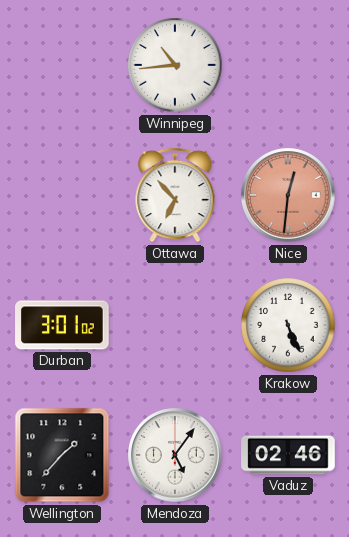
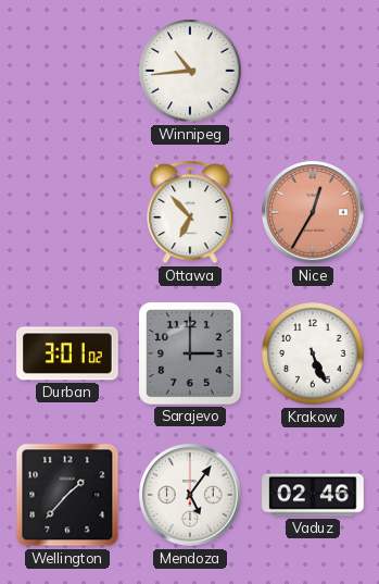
Nice: 12:31 -> 12:35
Sarajevo: none -> 3:00
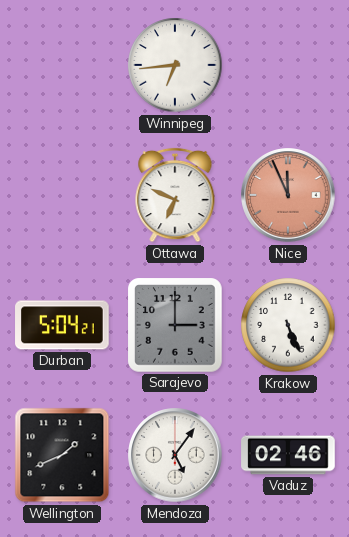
Winnipeg: 10:44 -> 6:44
Ottawa: 6:53 -> 6:49
Nice: 12:35 -> 11:56
Durban: 3:01 -> 5:04
Wellington: 1:37 -> 1:41
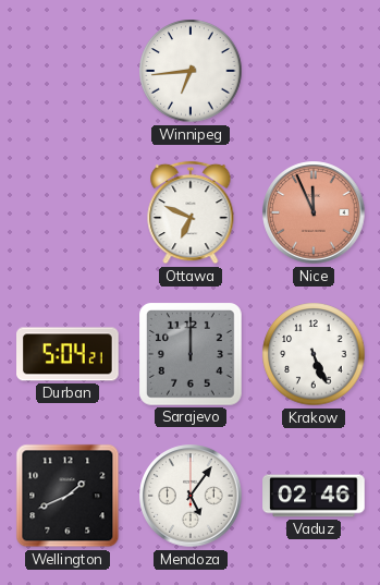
Sarajevo: 3:00 -> 12:00
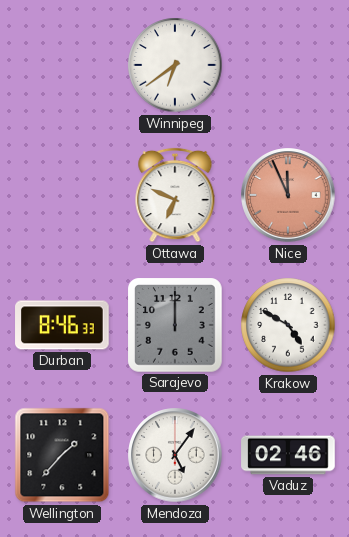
Winnipeg: 6:44 -> 6:39
Durban: 5:04 -> 8:46
Krakow: 5:26 -> 4:50
Wellington: 1:41 -> 1:37
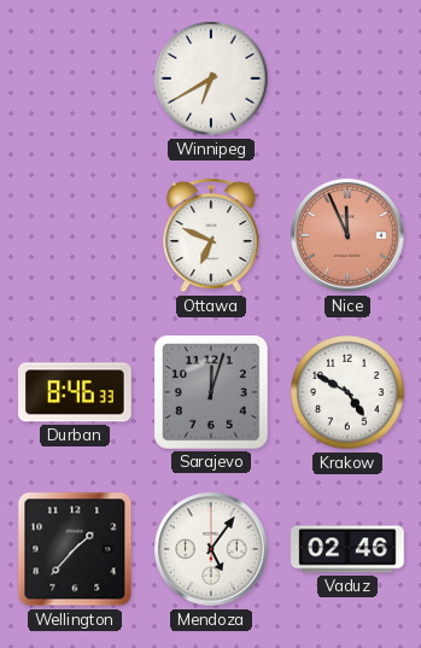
Winnipeg: 6:39 -> 6:40
Sarajevo: 12:00 -> 12:03
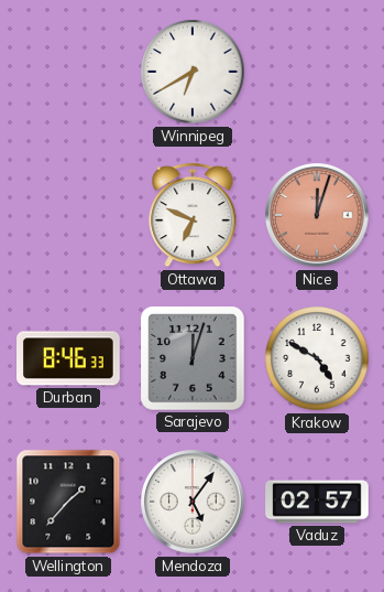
Nice: 11:56 -> 12:03
Vaduz: 02:46 -> 02:57
